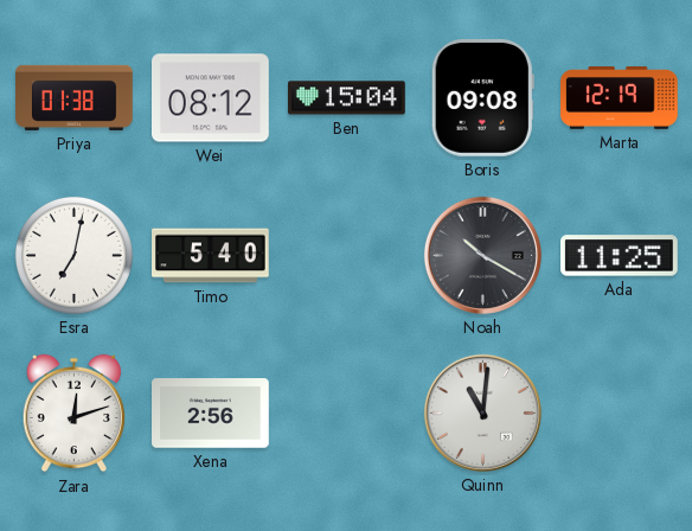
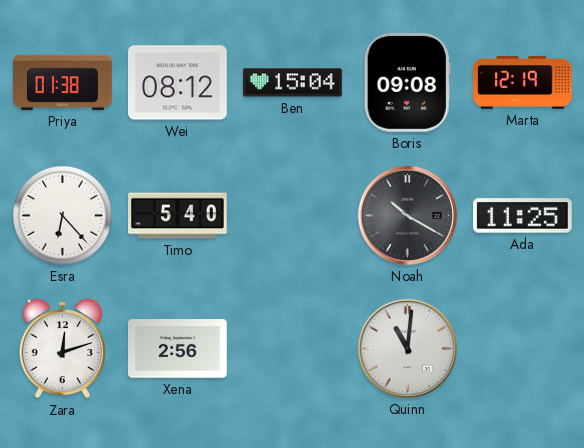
Esra: 7:02 -> 6:23
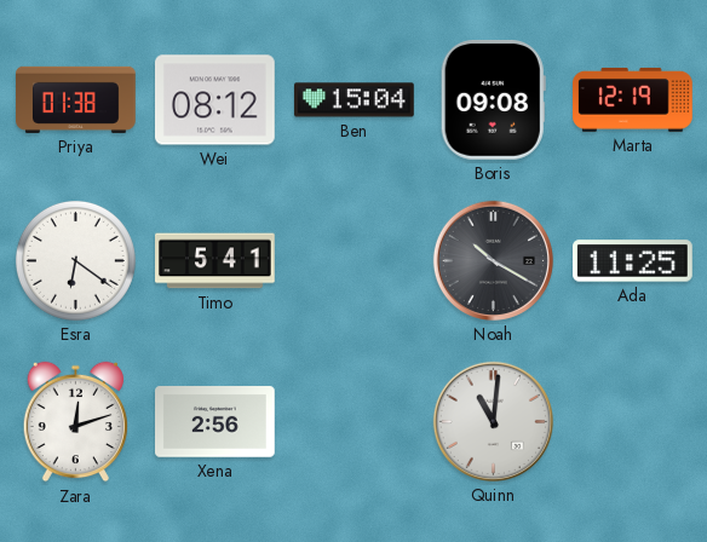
Esra: 6:23 -> 6:21
Timo: 5:40 -> 5:41
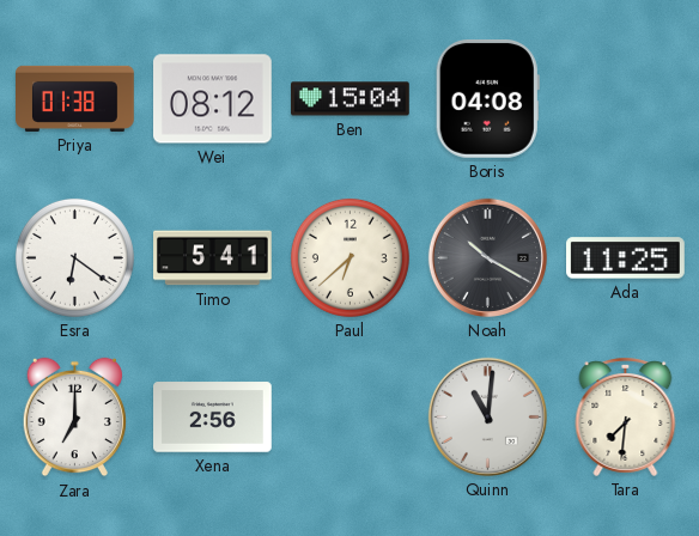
Boris: 09:08 -> 04:08
Marta: 12:19 -> none
Paul: none -> 6:38
Zara: 12:12 -> 7:00
Tara: none -> 7:31
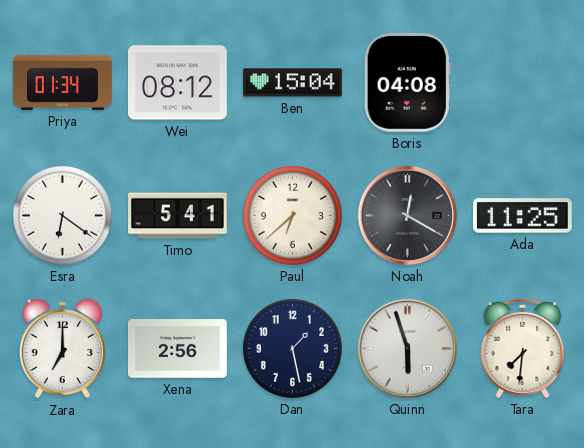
Priya: 01:38 -> 01:34
Noah: 10:20 -> 12:20
Dan: none -> 1:28
Quinn: 11:01 -> 5:57
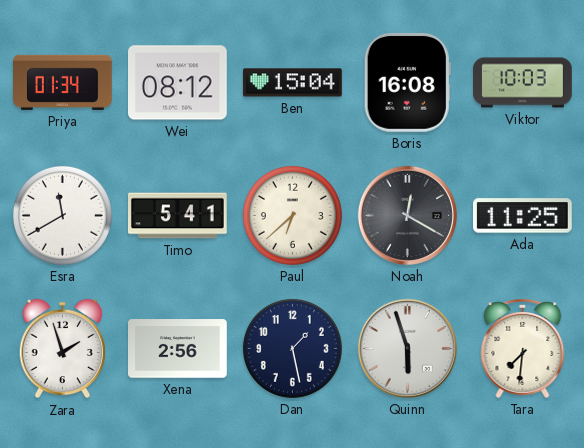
Boris: 04:08 -> 16:08
Viktor: none -> 10:03
Esra: 6:21 -> 11:40
Zara: 7:00 -> 1:57
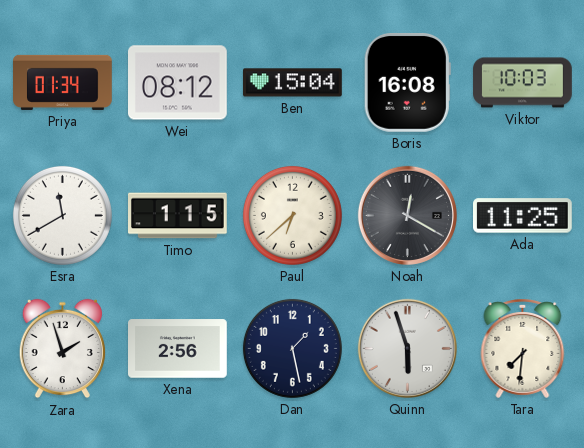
Timo: 5:41 -> 1:15
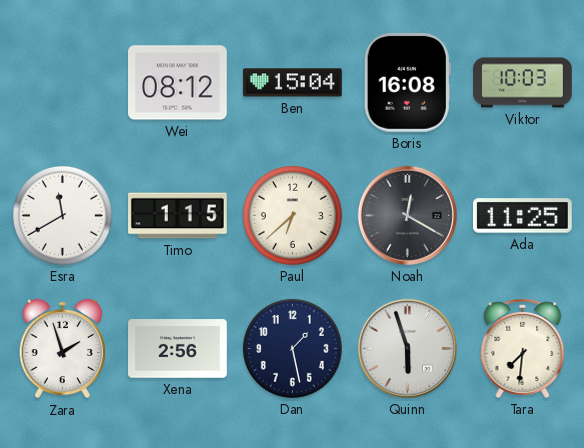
Priya: 01:34 -> none
